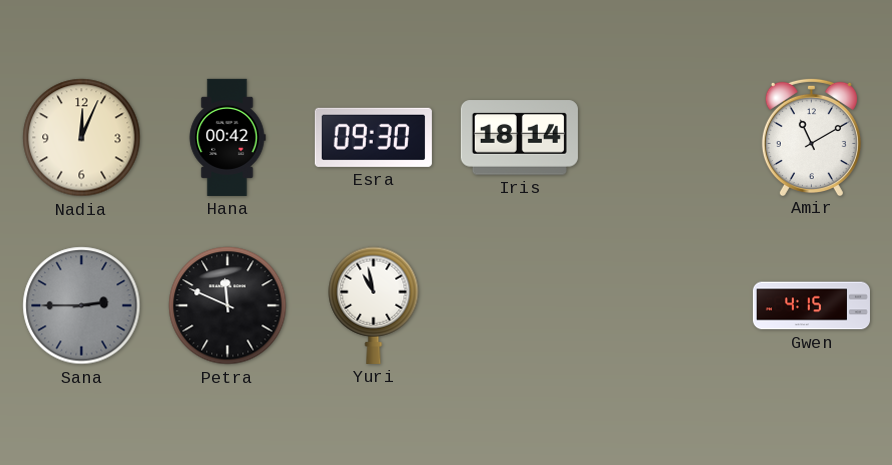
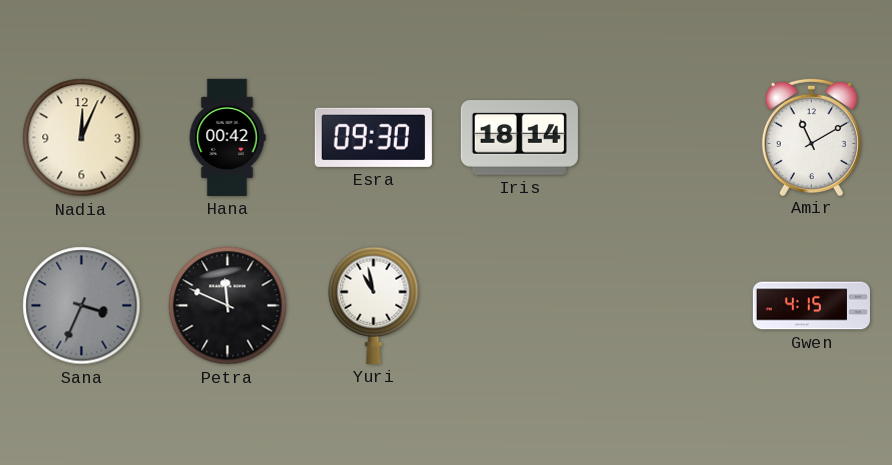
Sana: 2:45 -> 3:34
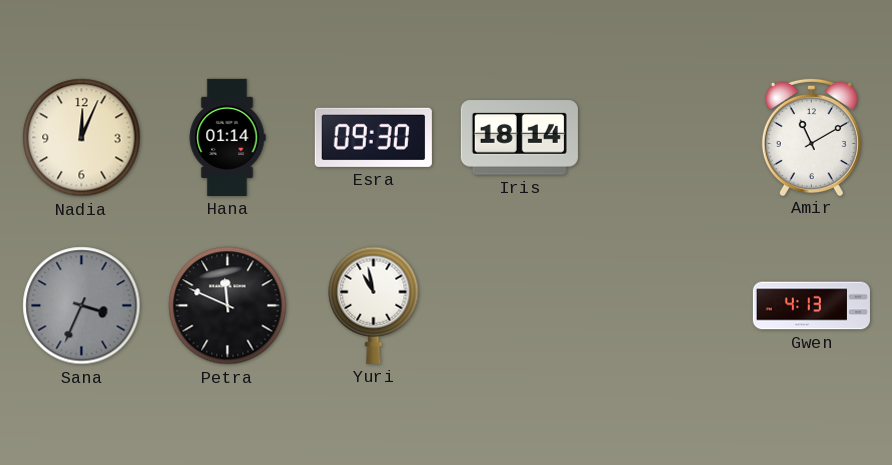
Hana: 00:42 -> 01:14
Gwen: 4:15 -> 4:13
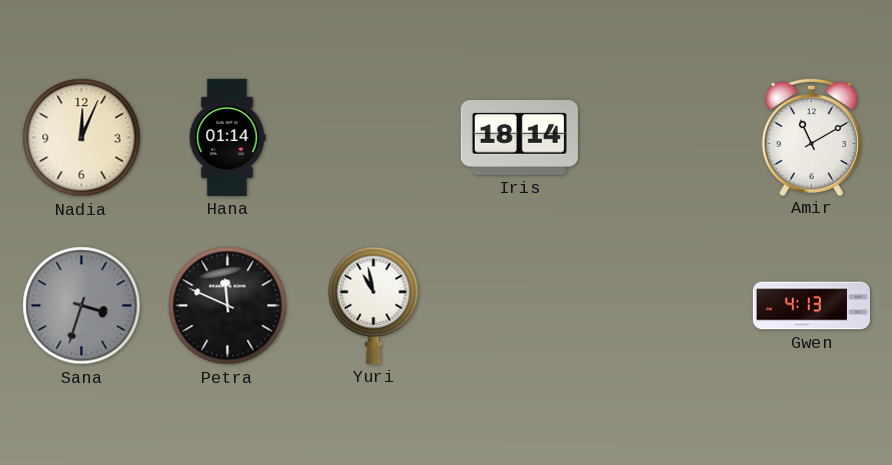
Esra: 09:30 -> none
Sana: 3:34 -> 3:33
